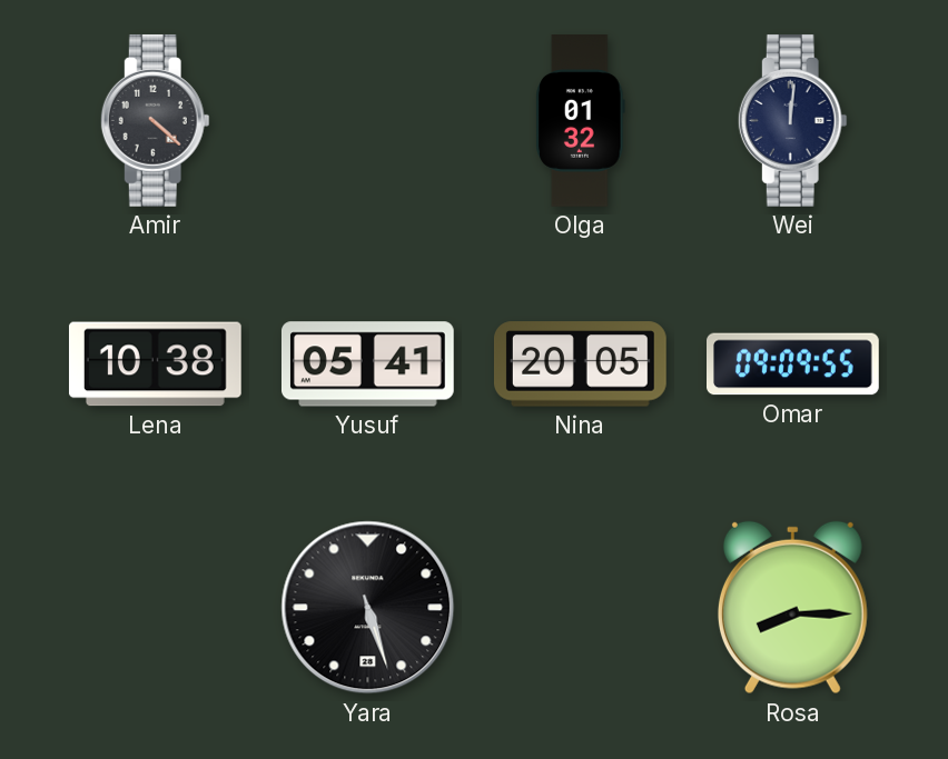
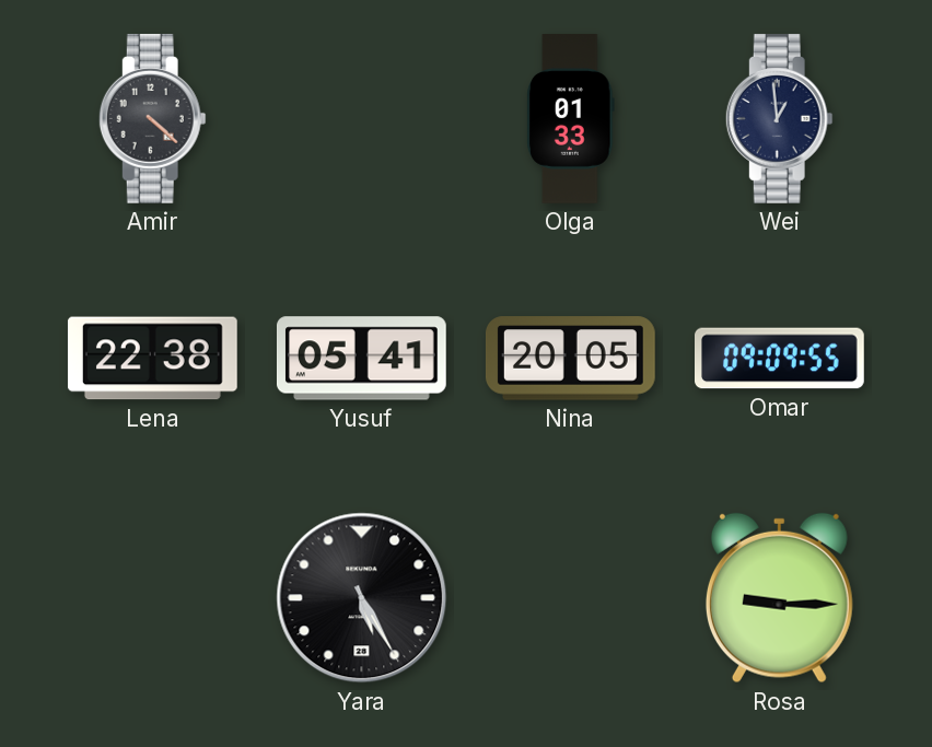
Olga: 01:32 -> 01:33
Wei: 12:01 -> 12:59
Lena: 10:38 -> 22:38
Yara: 5:27 -> 5:25
Rosa: 8:15 -> 9:15
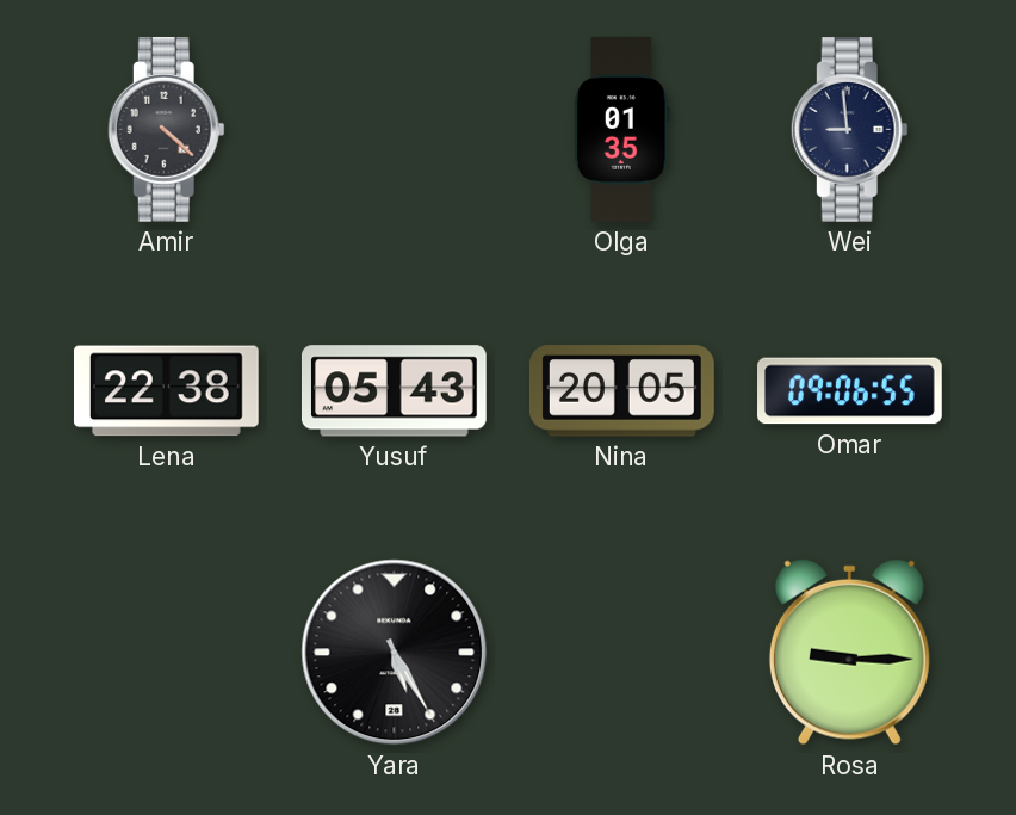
Olga: 01:33 -> 01:35
Wei: 12:59 -> 8:59
Yusuf: 05:41 -> 05:43
Omar: 09:09 -> 09:06
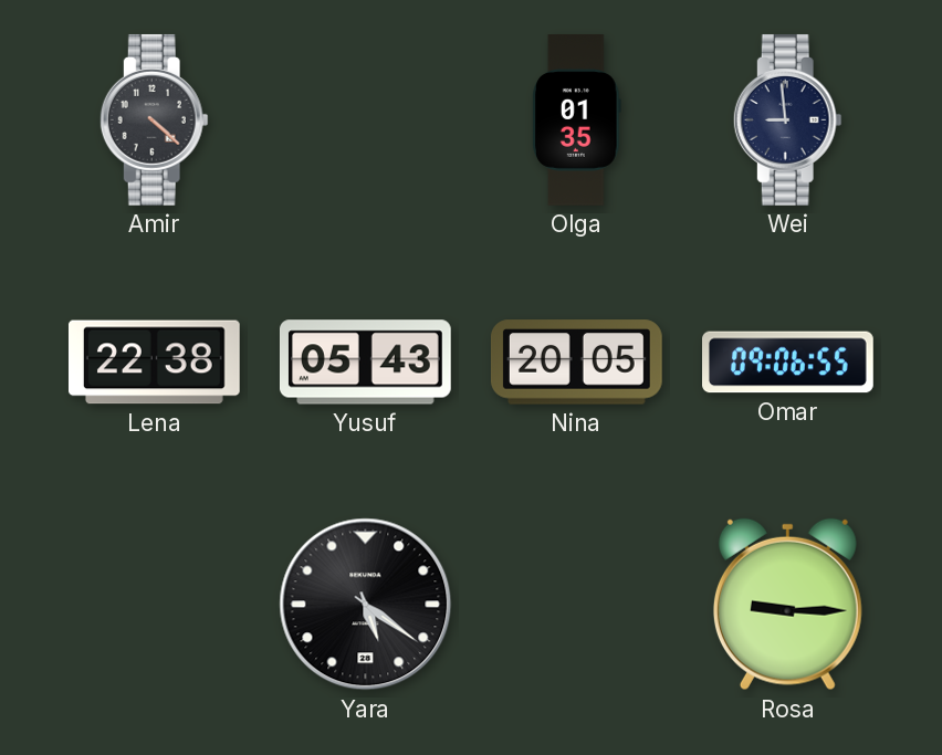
Yara: 5:25 -> 5:21
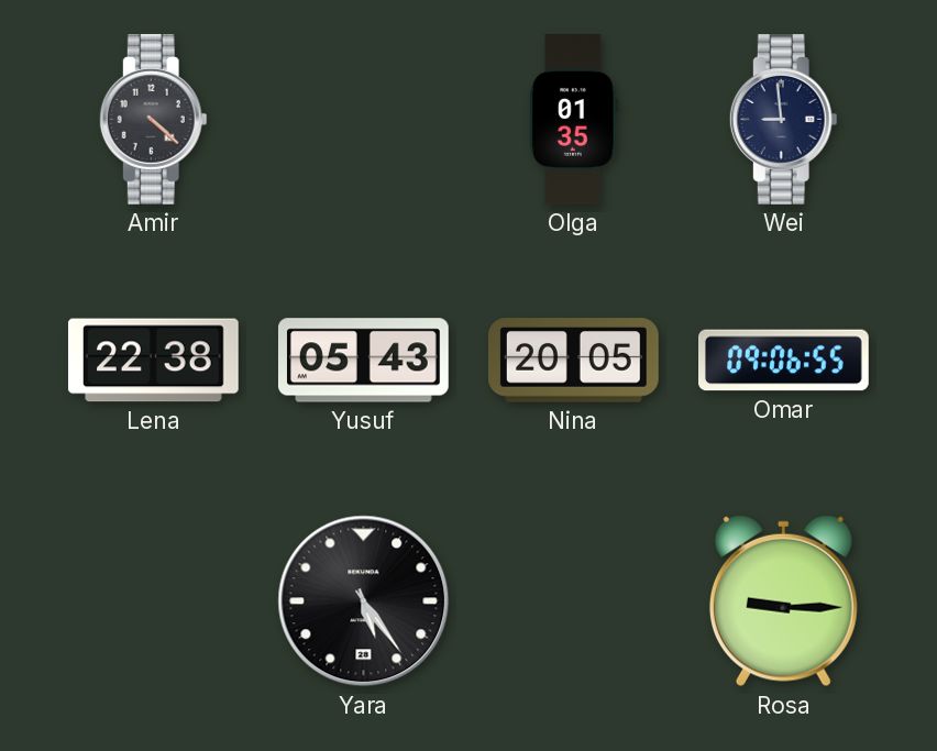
Yara: 5:21 -> 5:24
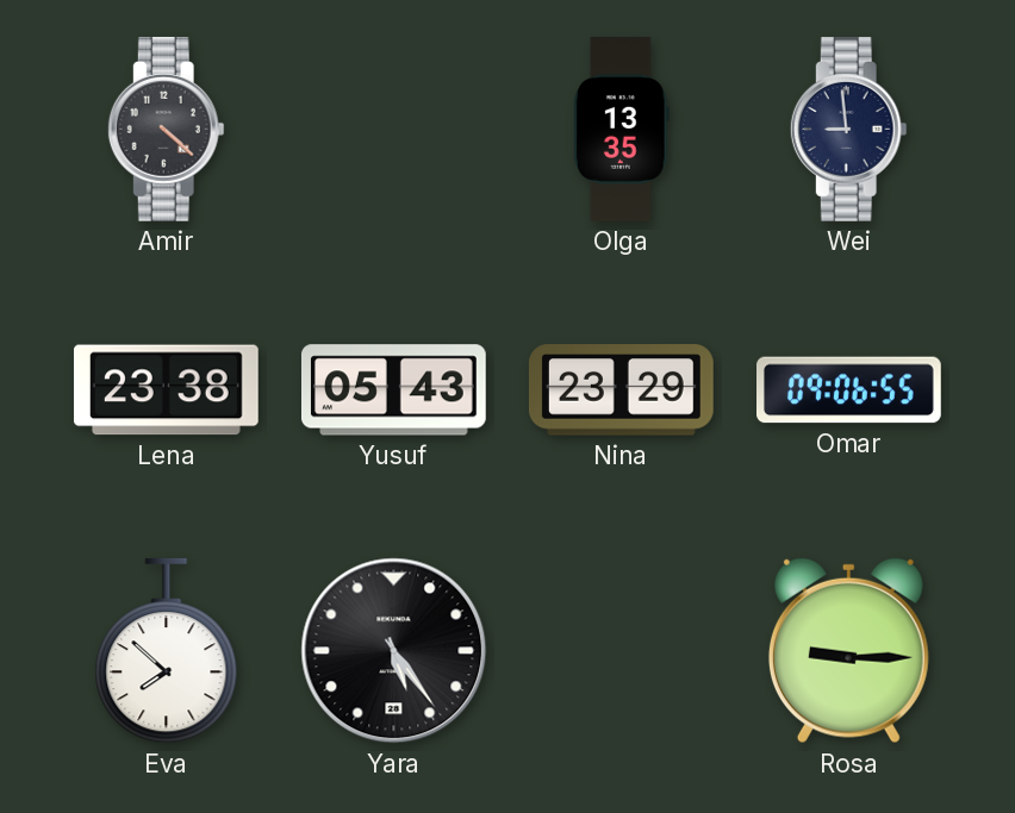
Olga: 01:35 -> 13:35
Lena: 22:38 -> 23:38
Nina: 20:05 -> 23:29
Eva: none -> 7:52
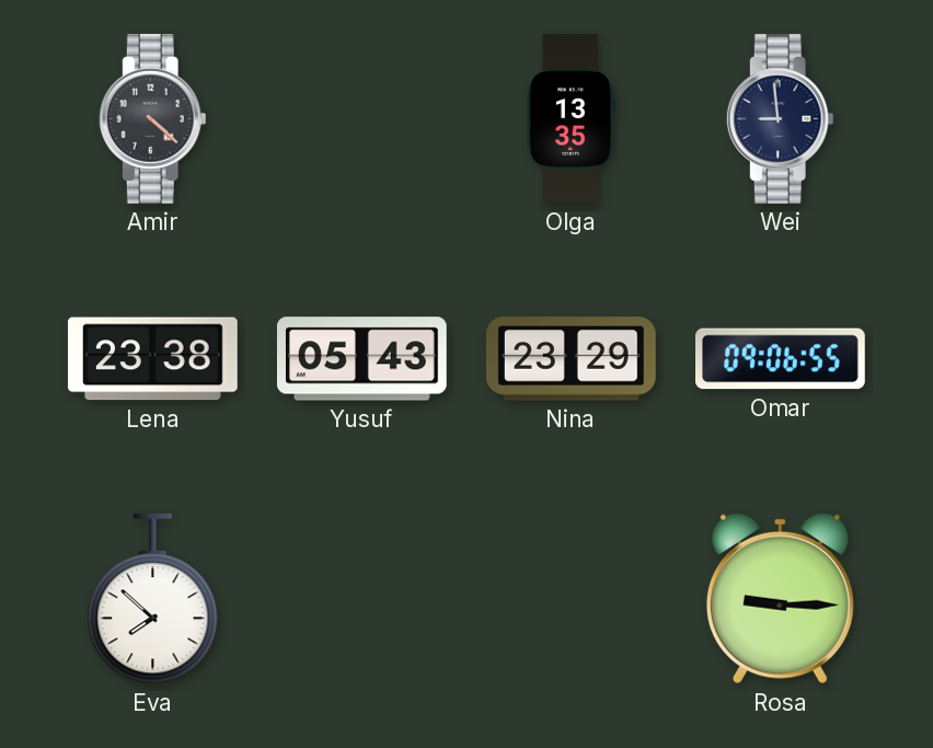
Yara: 5:24 -> none
